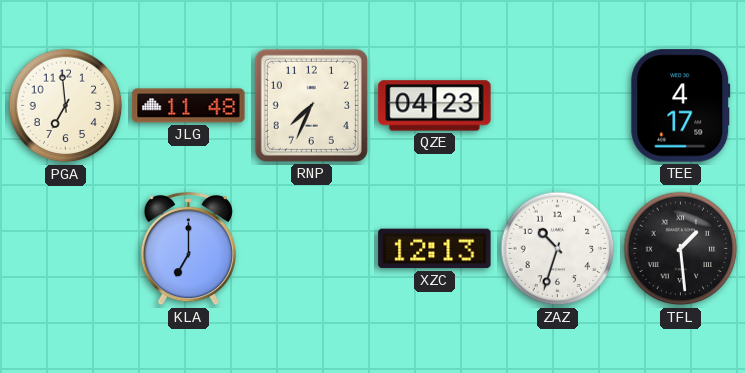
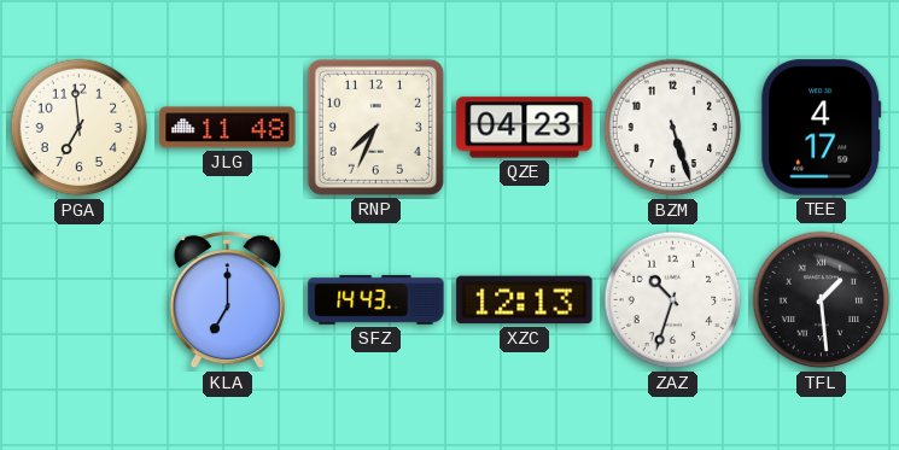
BZM: none -> 5:27
SFZ: none -> 14:43
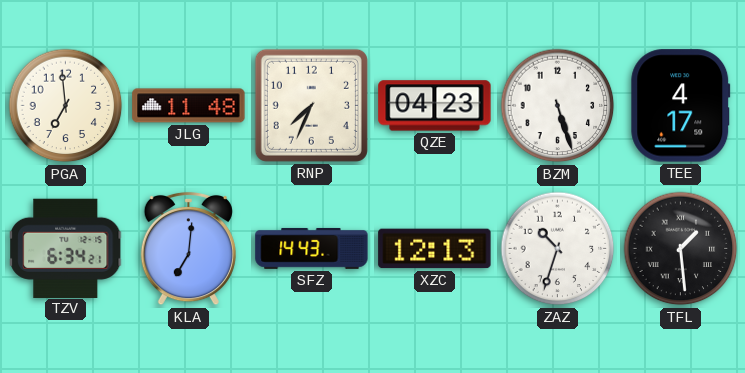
TZV: none -> 6:34
KLA: 7:00 -> 7:01
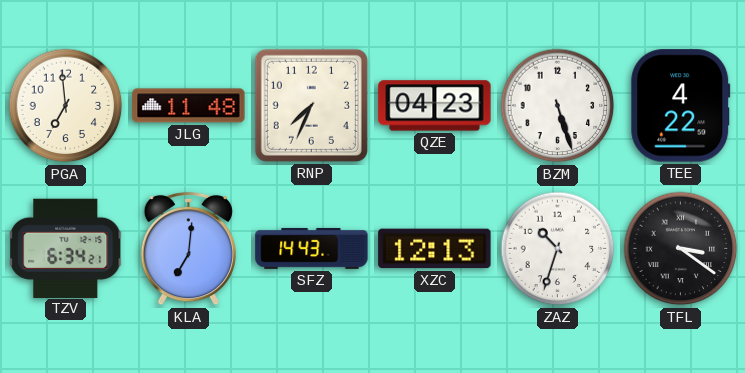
TEE: 4:17 -> 4:22
TFL: 1:29 -> 3:21
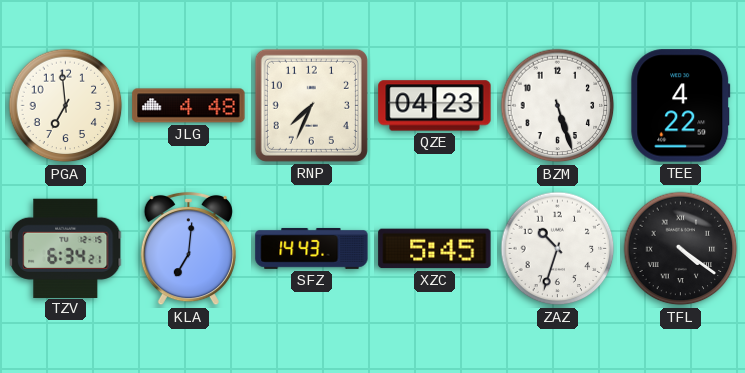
JLG: 11:48 -> 4:48
XZC: 12:13 -> 5:45
TFL: 3:21 -> 4:21
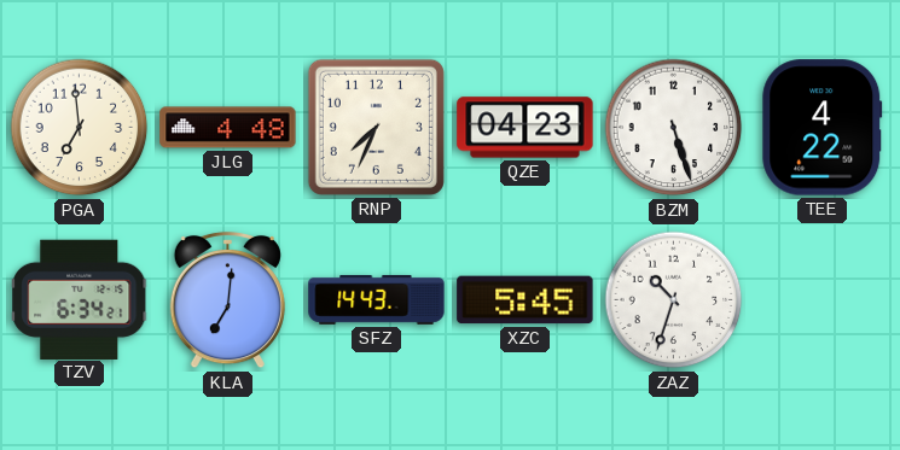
TFL: 4:21 -> none
